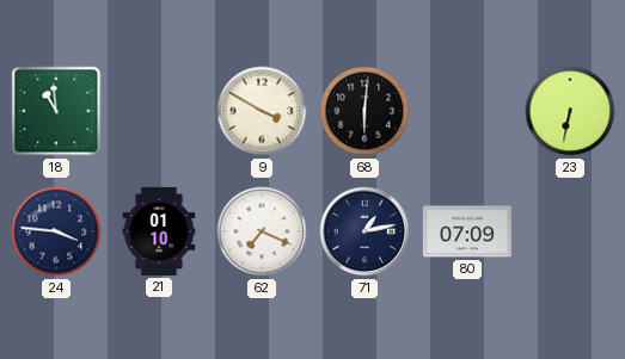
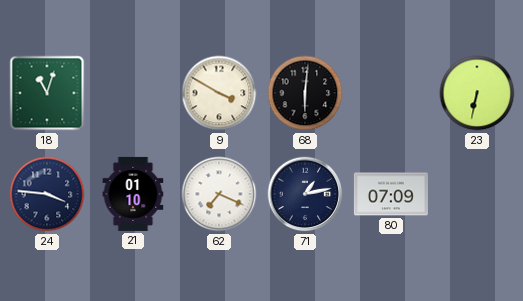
18: 10:59 -> 11:03
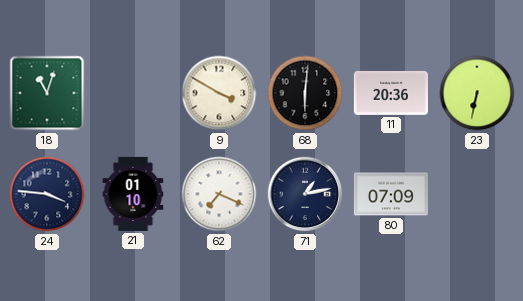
11: none -> 20:36
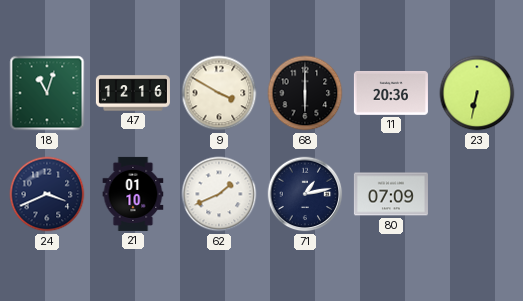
47: none -> 12:16
68: 6:01 -> 6:00
24: 3:46 -> 3:41
62: 7:19 -> 1:41
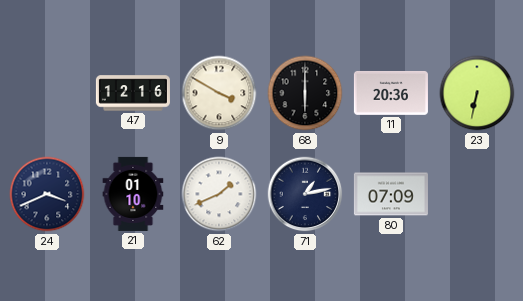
18: 11:03 -> none
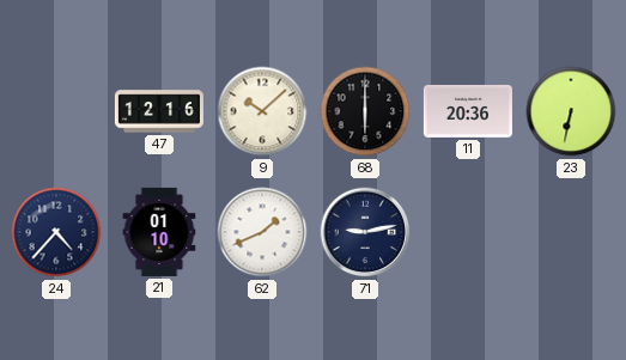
9: 3:50 -> 10:08
24: 3:41 -> 4:37
71: 1:13 -> 9:13
80: 07:09 -> none
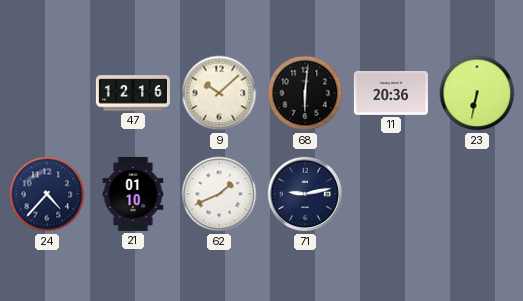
68: 6:00 -> 6:01
